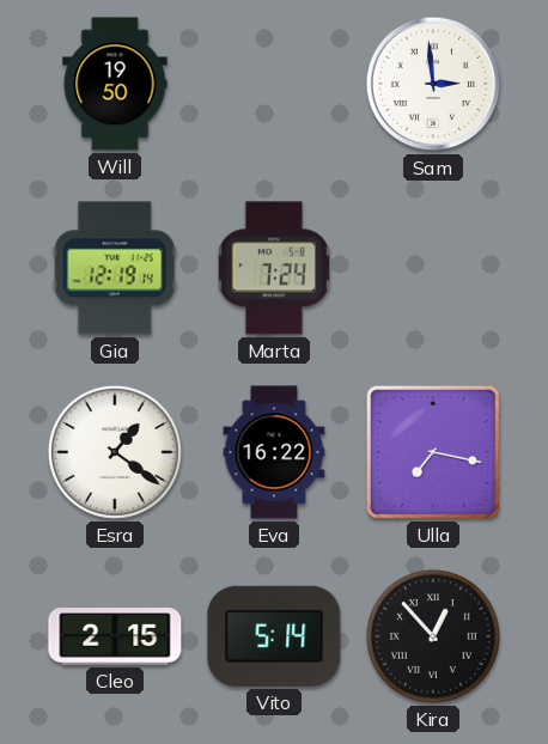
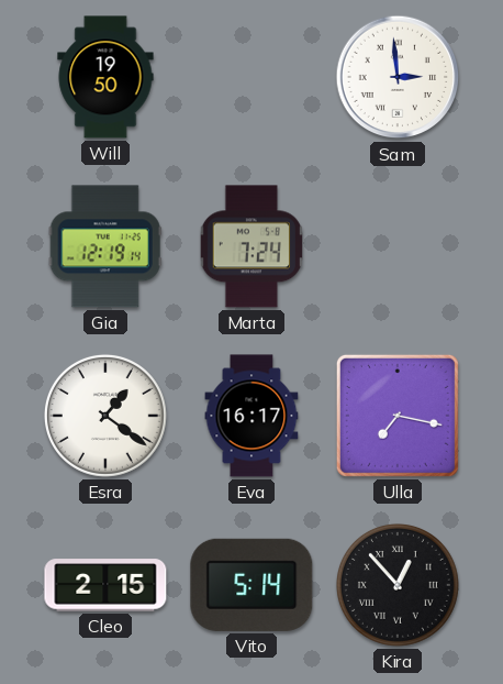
Eva: 16:22 -> 16:17
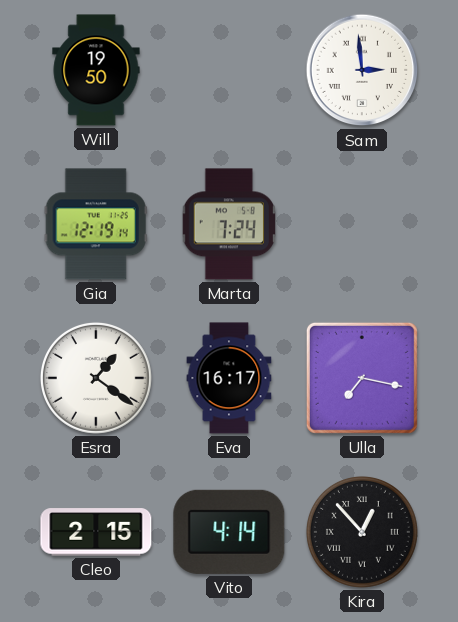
Vito: 5:14 -> 4:14
